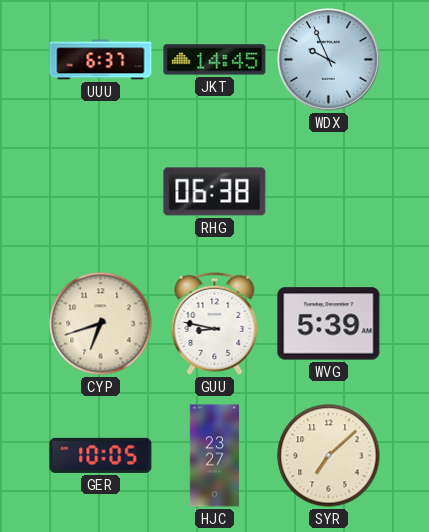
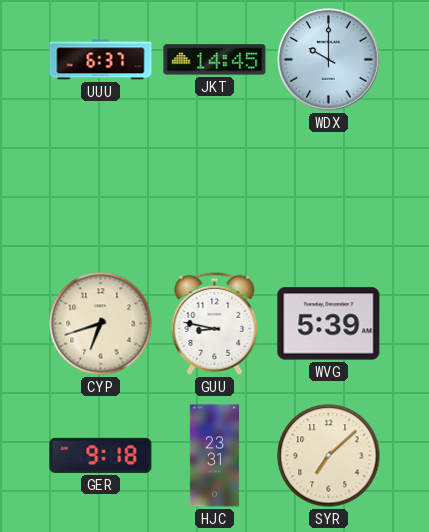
WDX: 9:56 -> 10:00
RHG: 06:38 -> none
GER: 10:05 -> 9:18
HJC: 23:27 -> 23:31
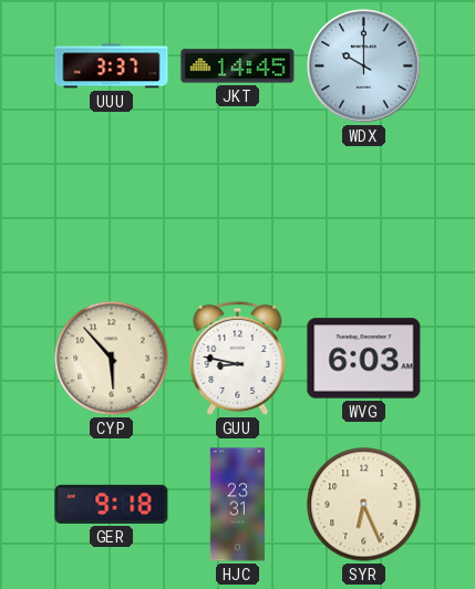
UUU: 6:37 -> 3:37
CYP: 6:42 -> 5:53
WVG: 5:39 -> 6:03
SYR: 7:08 -> 6:26
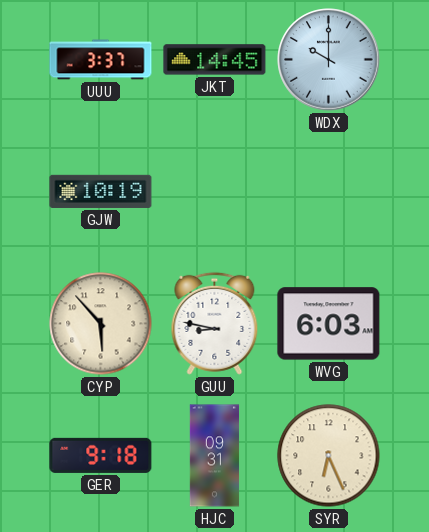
GJW: none -> 10:19
HJC: 23:31 -> 09:31
